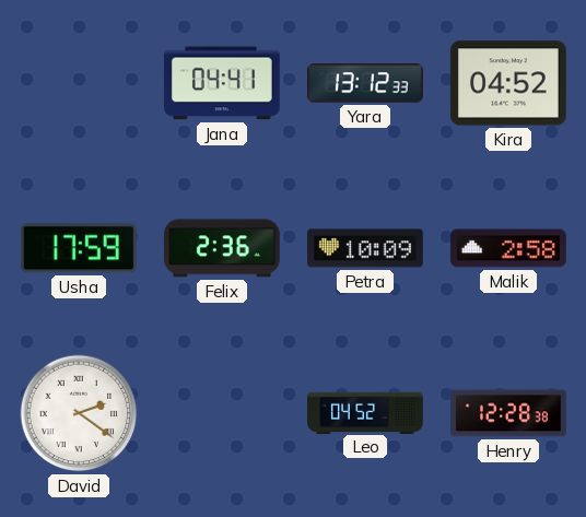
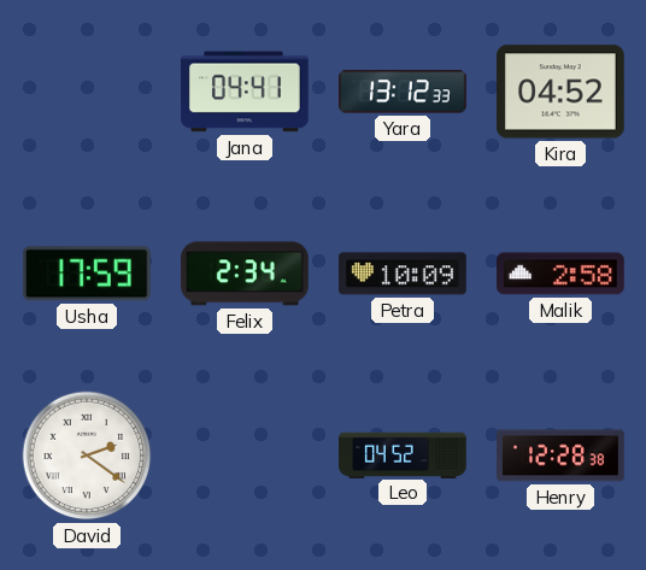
Felix: 2:36 -> 2:34
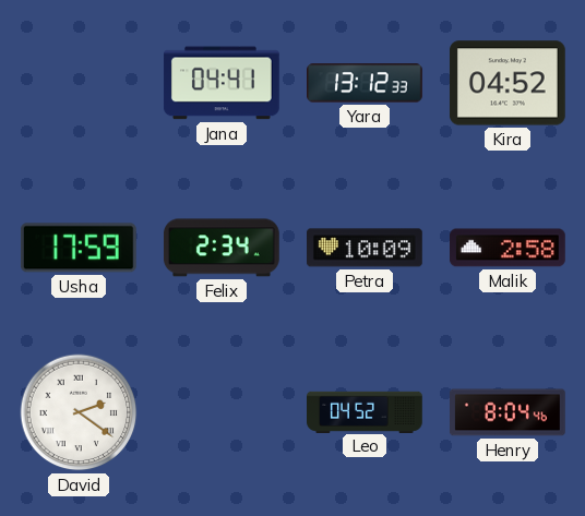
Henry: 12:28 -> 8:04
